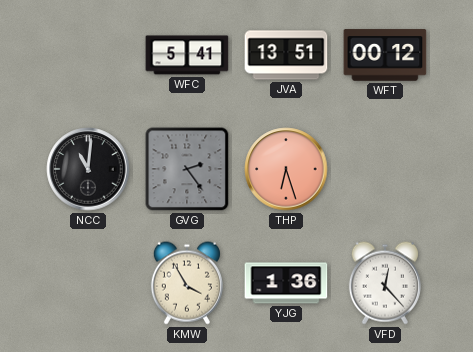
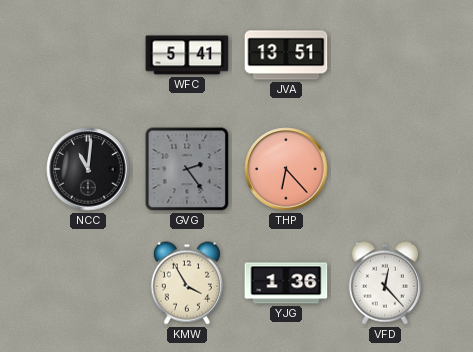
WFT: 00:12 -> none
THP: 6:27 -> 6:23
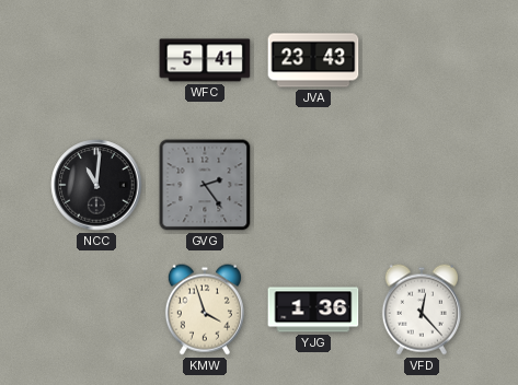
JVA: 13:51 -> 23:43
THP: 6:23 -> none
KMW: 3:55 -> 3:57
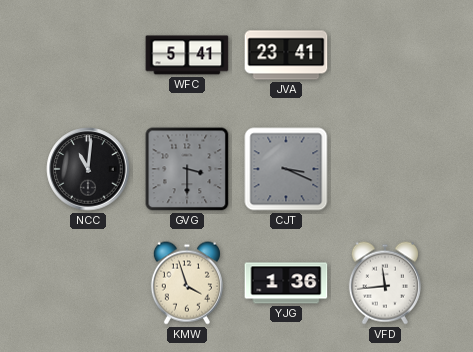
JVA: 23:43 -> 23:41
GVG: 2:24 -> 3:30
CJT: none -> 3:19
VFD: 12:23 -> 11:44
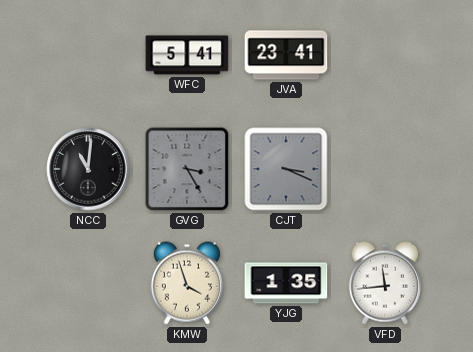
GVG: 3:30 -> 3:25
YJG: 1:36 -> 1:35
